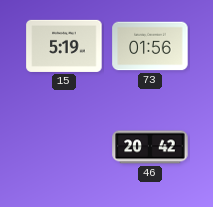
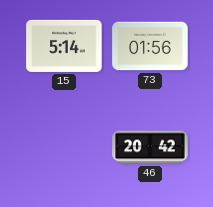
15: 5:19 -> 5:14
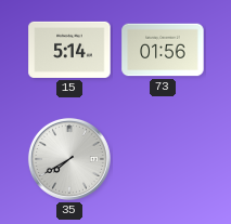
35: none -> 7:40
46: 20:42 -> none
